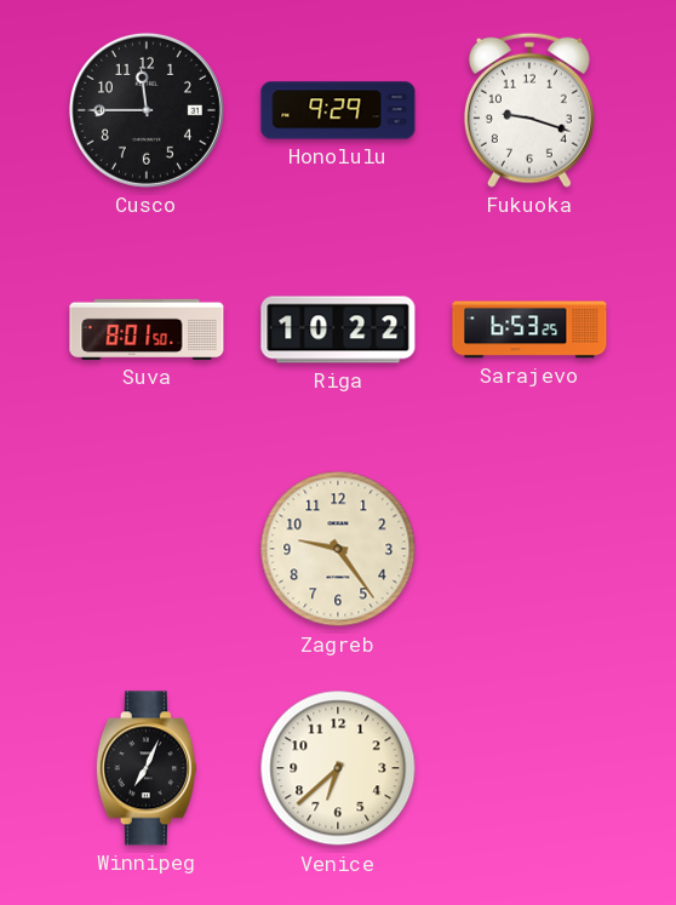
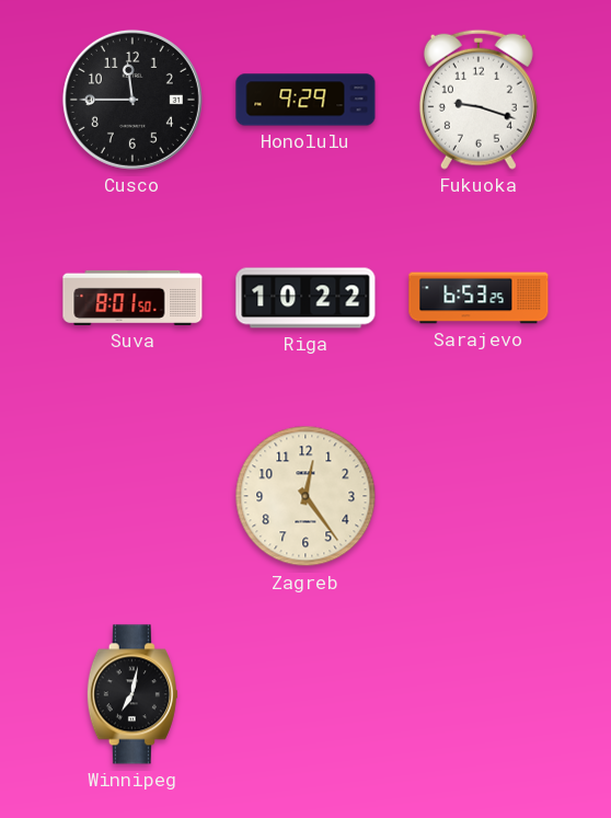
Zagreb: 9:24 -> 12:24
Winnipeg: 7:04 -> 7:02
Venice: 6:38 -> none
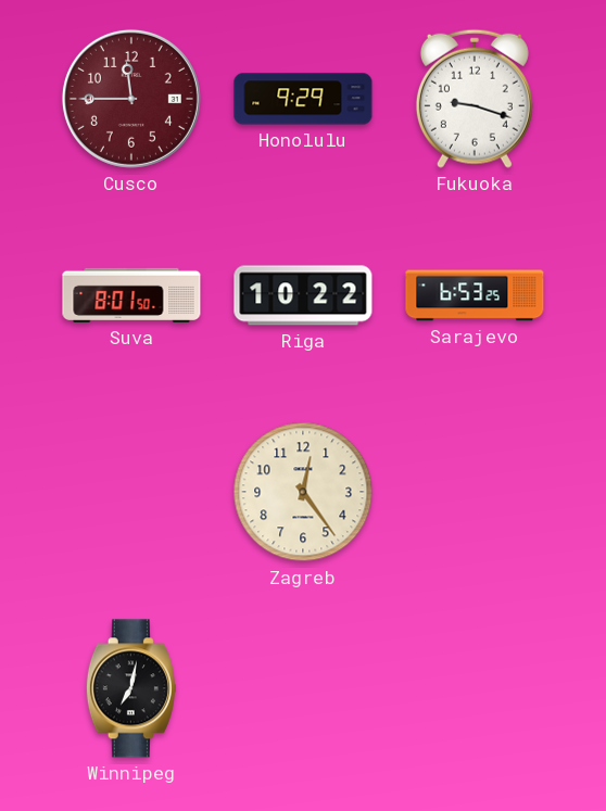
Cusco dial: black -> burgundy
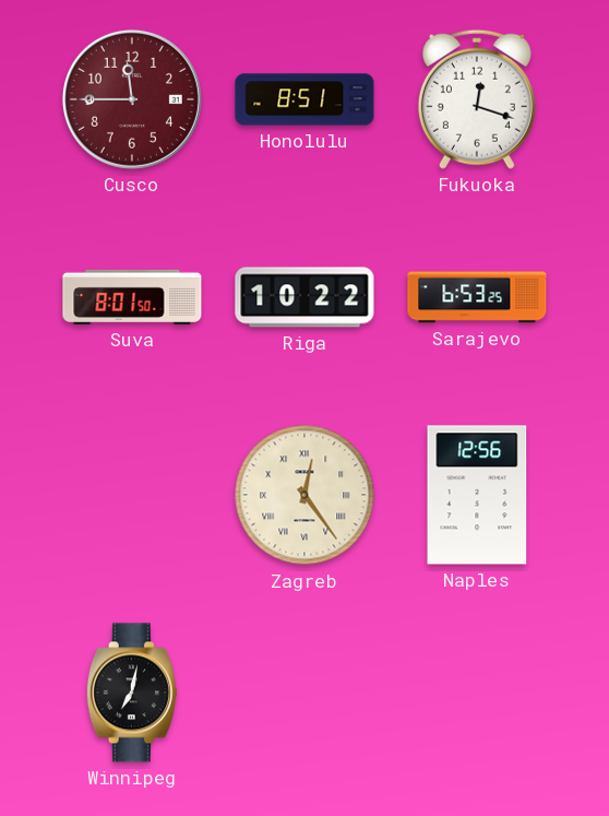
Honolulu: 9:29 -> 8:51
Fukuoka: 9:18 -> 12:18
Zagreb numerals: Arabic -> Roman
Naples: none -> 12:56
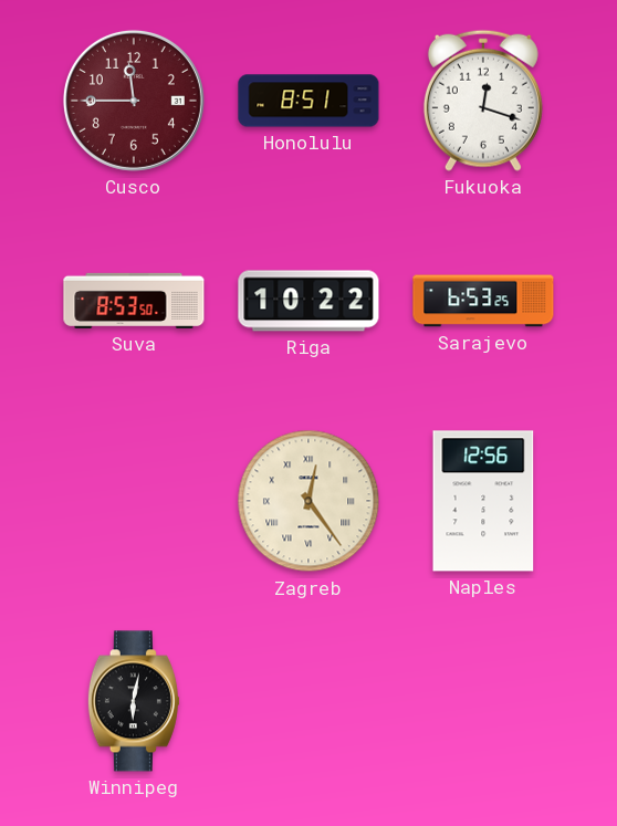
Suva: 8:01 -> 8:53
Winnipeg: 7:02 -> 6:02
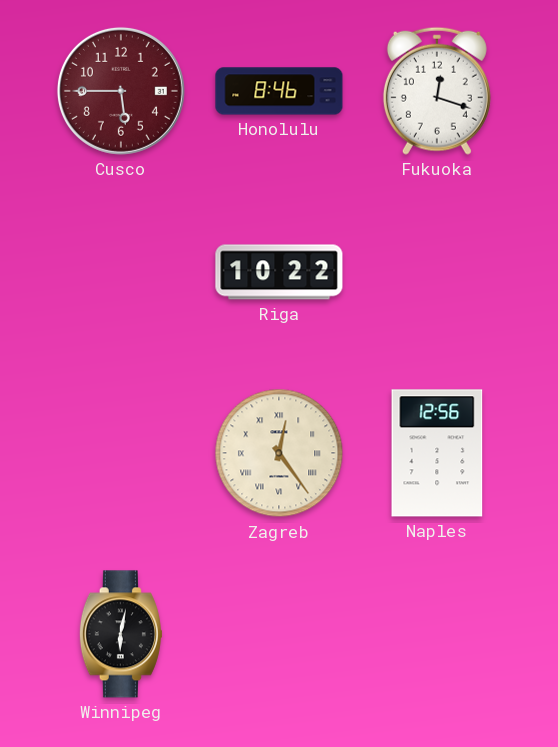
Cusco: 11:45 -> 5:45
Honolulu: 8:51 -> 8:46
Suva: 8:53 -> none
Sarajevo: 6:53 -> none
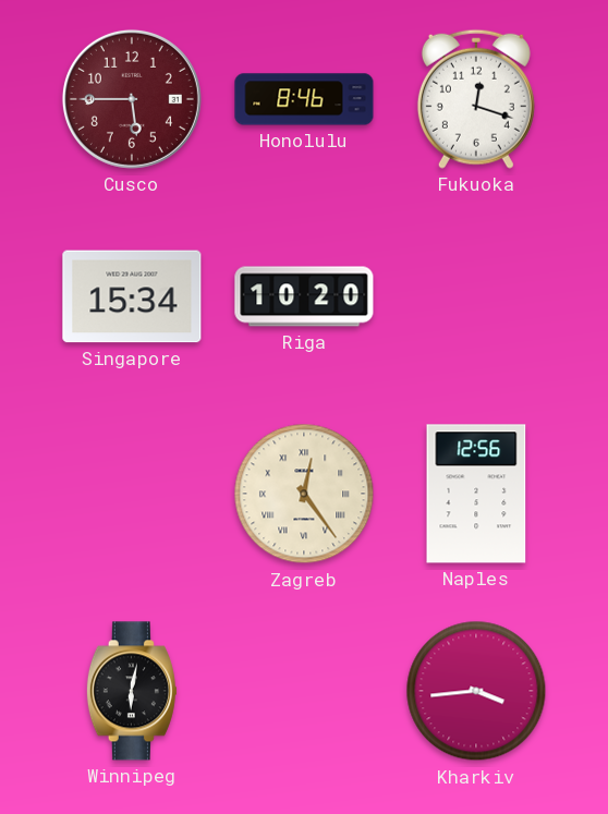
Singapore: none -> 15:34
Riga: 10:22 -> 10:20
Kharkiv: none -> 3:44
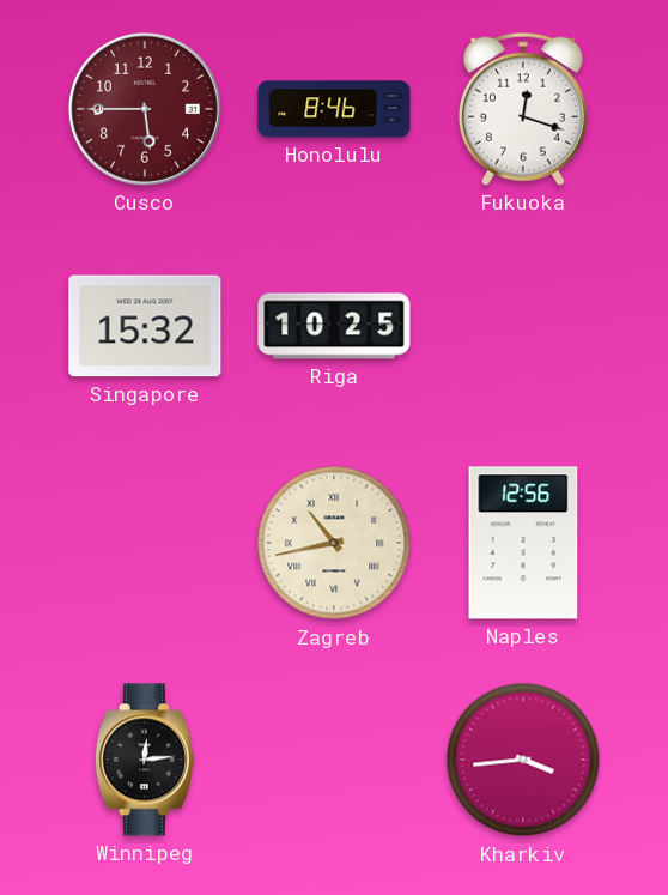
Singapore: 15:34 -> 15:32
Riga: 10:20 -> 10:25
Zagreb: 12:24 -> 10:43
Winnipeg: 6:02 -> 12:14
